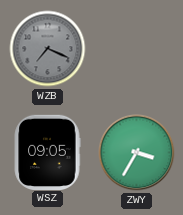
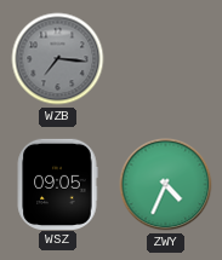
WZB: 7:19 -> 7:16
ZWY: 3:35 -> 4:34
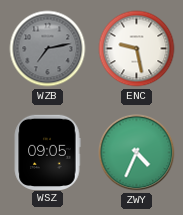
WZB: 7:16 -> 7:13
ENC: none -> 9:28
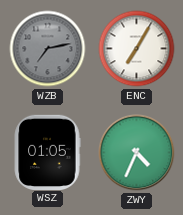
ENC: 9:28 -> 7:05
WSZ: 09:05 -> 01:05
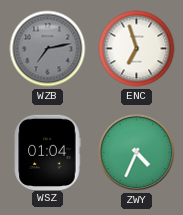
ENC: 7:05 -> 6:57
WSZ: 01:05 -> 01:04
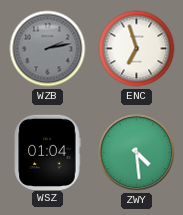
WZB: 7:13 -> 2:13
ZWY: 4:34 -> 4:29
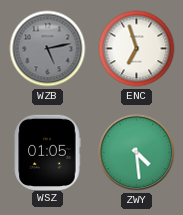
WZB: 2:13 -> 5:13
WSZ: 01:04 -> 01:05
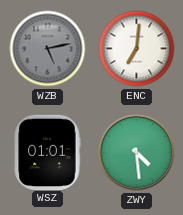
ENC: 6:57 -> 7:01
WSZ: 01:05 -> 01:01
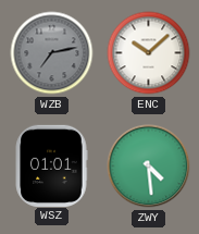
WZB: 5:13 -> 7:13
ENC: 7:01 -> 10:08
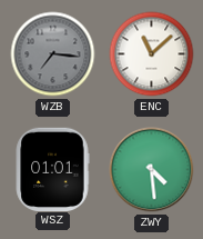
WZB: 7:13 -> 7:16
ENC: 10:08 -> 11:08
